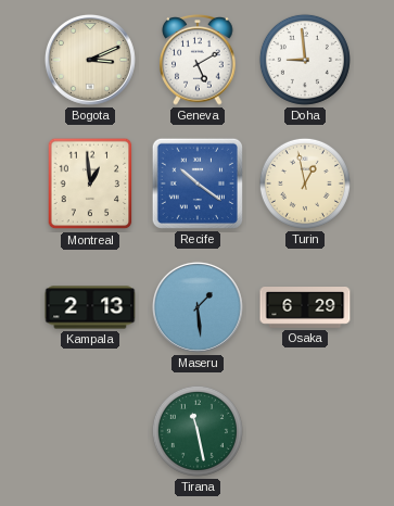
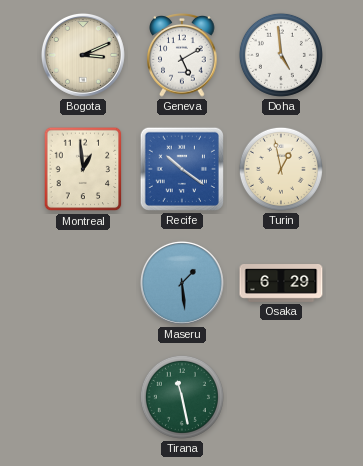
Doha: 8:59 -> 4:59
Kampala: 2:13 -> none
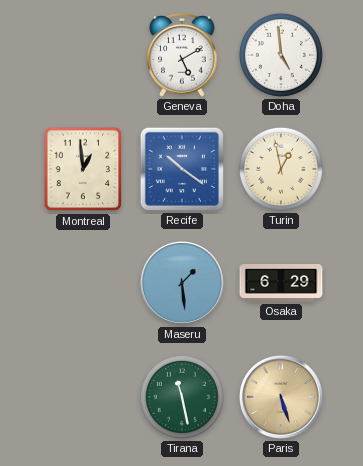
Bogota: 3:11 -> none
Paris: none -> 5:27
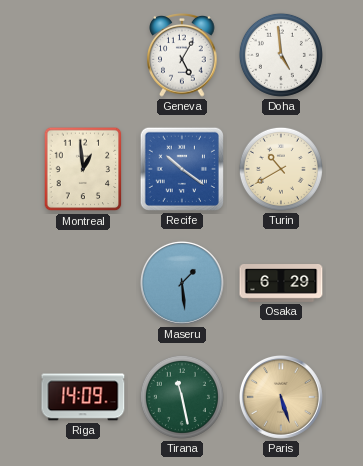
Geneva: 5:10 -> 5:05
Turin: 12:58 -> 10:40
Riga: none -> 14:09
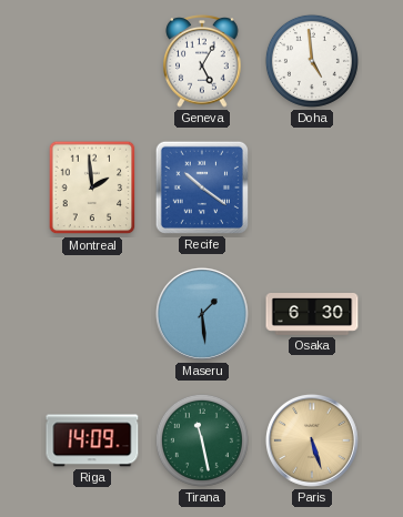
Montreal: 12:59 -> 1:59
Turin: 10:40 -> none
Osaka: 6:29 -> 6:30
